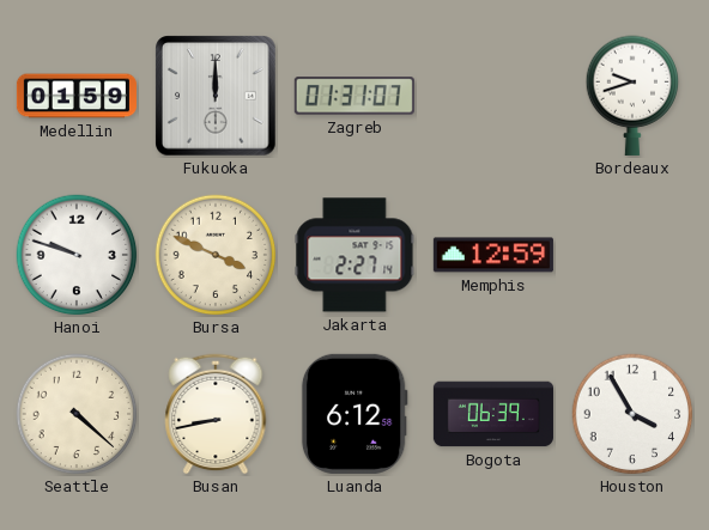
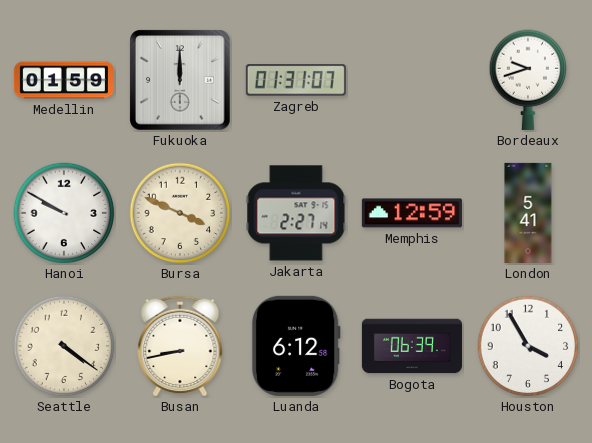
Hanoi: 9:48 -> 9:50
London: none -> 5:41
Seattle: 4:22 -> 4:21
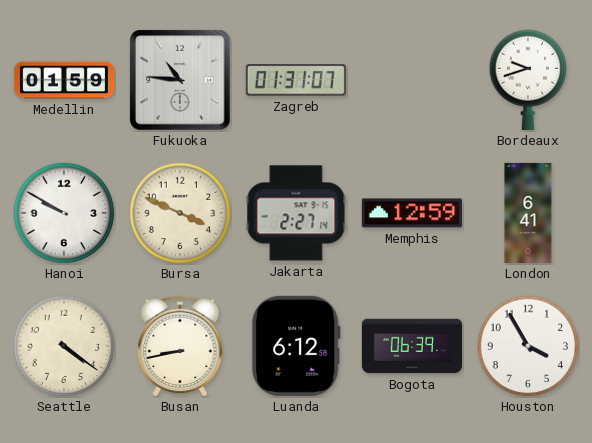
Fukuoka: 12:00 -> 10:46
London: 5:41 -> 6:41
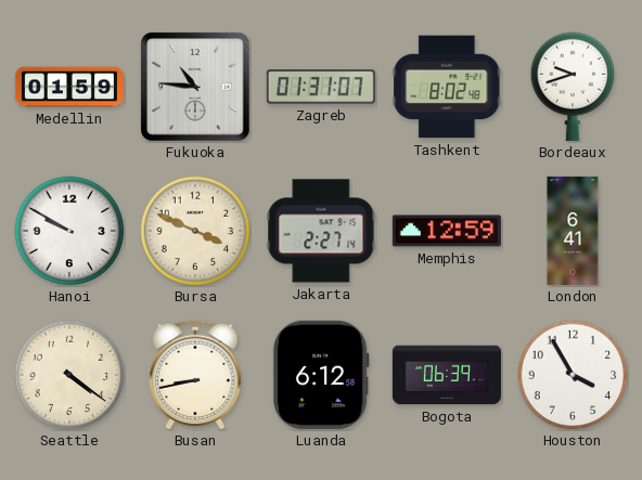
Tashkent: none -> 8:02
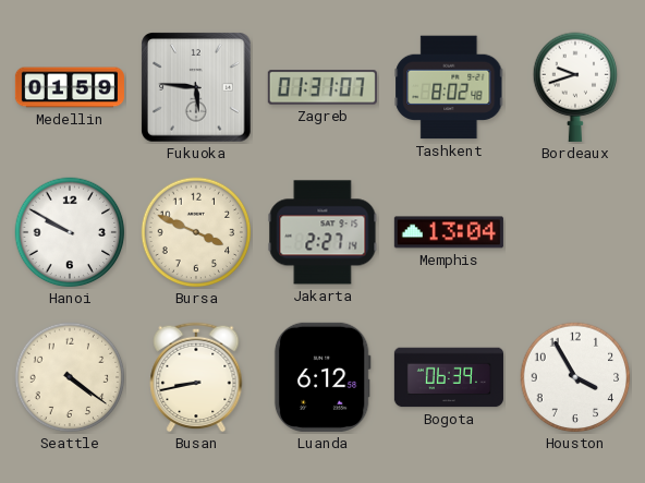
Fukuoka: 10:46 -> 5:46
Memphis: 12:59 -> 13:04
London: 6:41 -> none
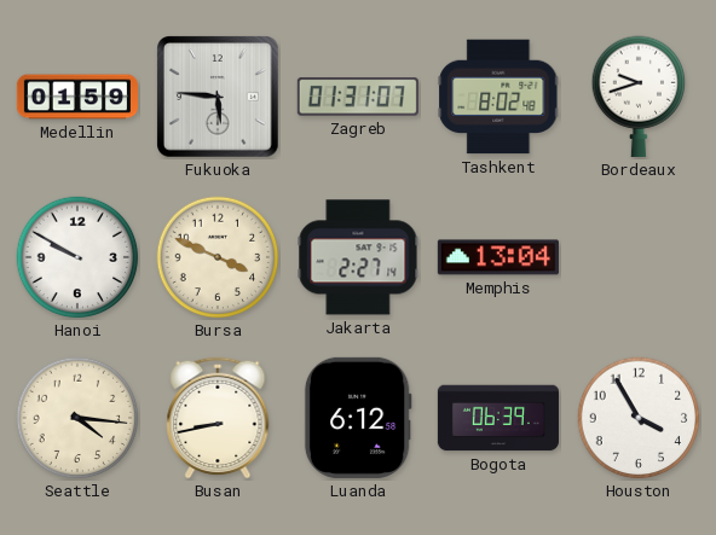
Seattle: 4:21 -> 4:16
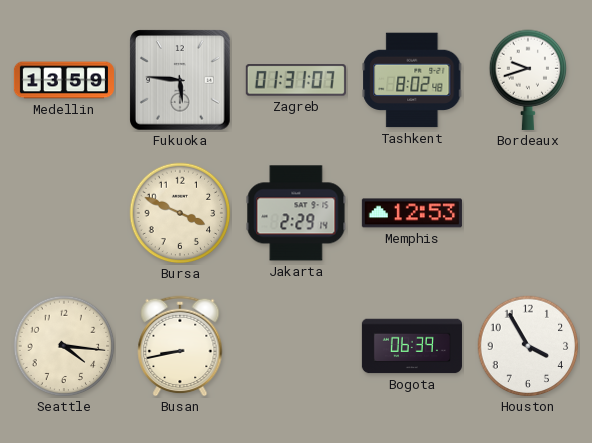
Medellin: 01:59 -> 13:59
Hanoi: 9:50 -> none
Jakarta: 2:27 -> 2:29
Memphis: 13:04 -> 12:53
Luanda: 6:12 -> none
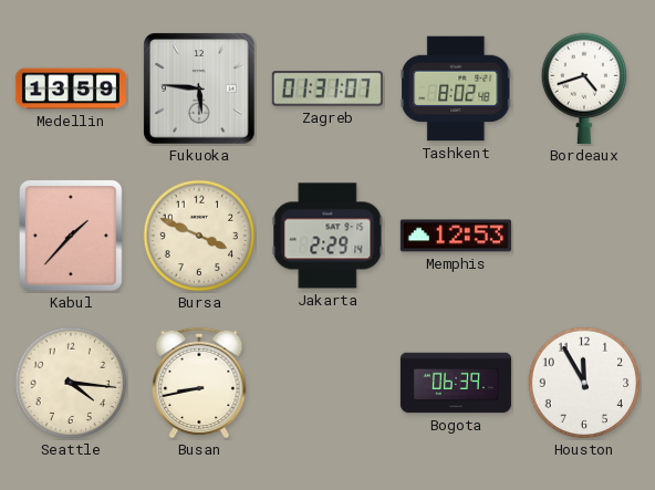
Bordeaux: 9:42 -> 4:42
Kabul: none -> 1:37
Houston: 3:55 -> 11:55
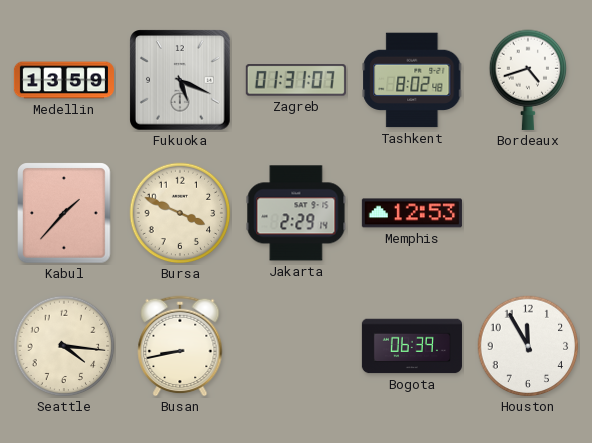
Fukuoka: 5:46 -> 5:19
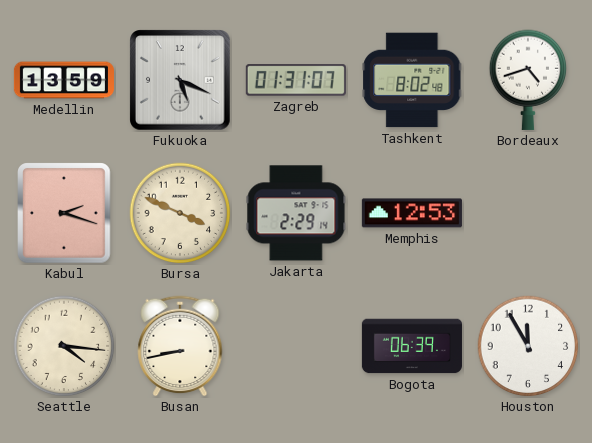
Kabul: 1:37 -> 2:18
